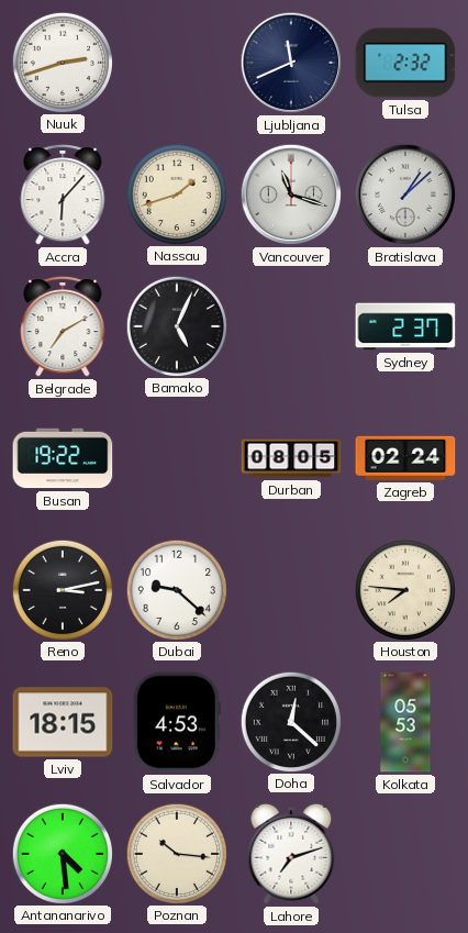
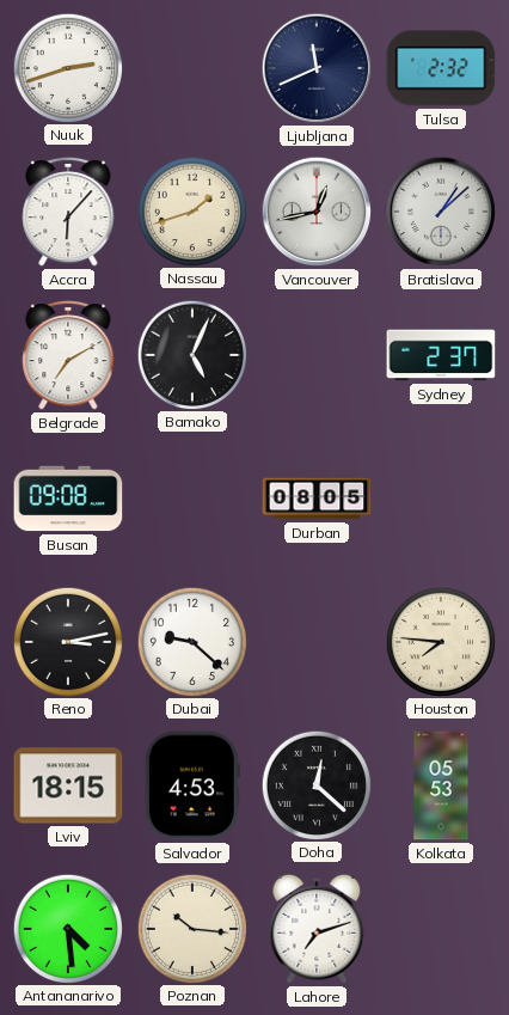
Vancouver: 11:18 -> 12:43
Busan: 19:22 -> 09:08
Zagreb: 02:24 -> none
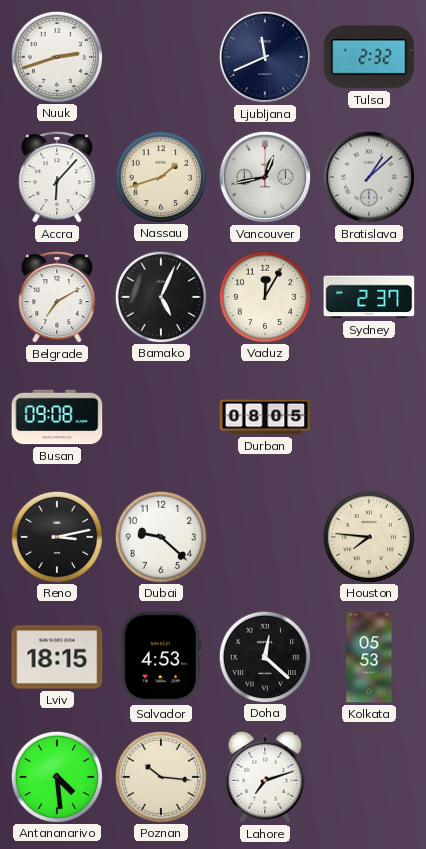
Vaduz: none -> 12:05
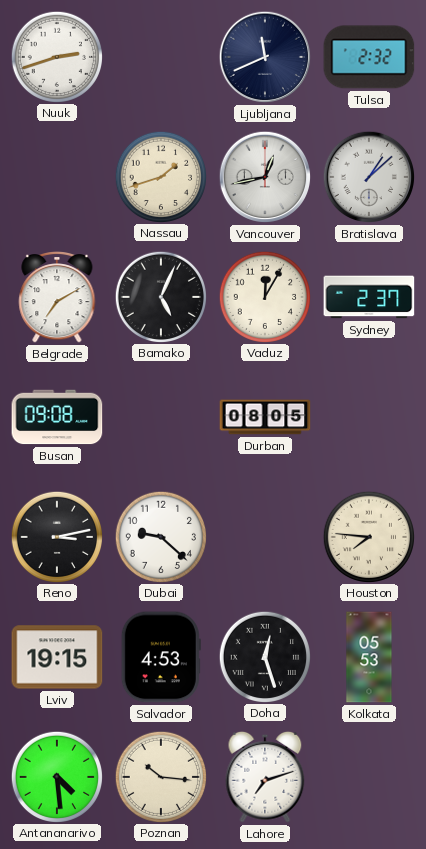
Accra: 6:07 -> none
Lviv: 18:15 -> 19:15
Doha: 12:22 -> 12:27
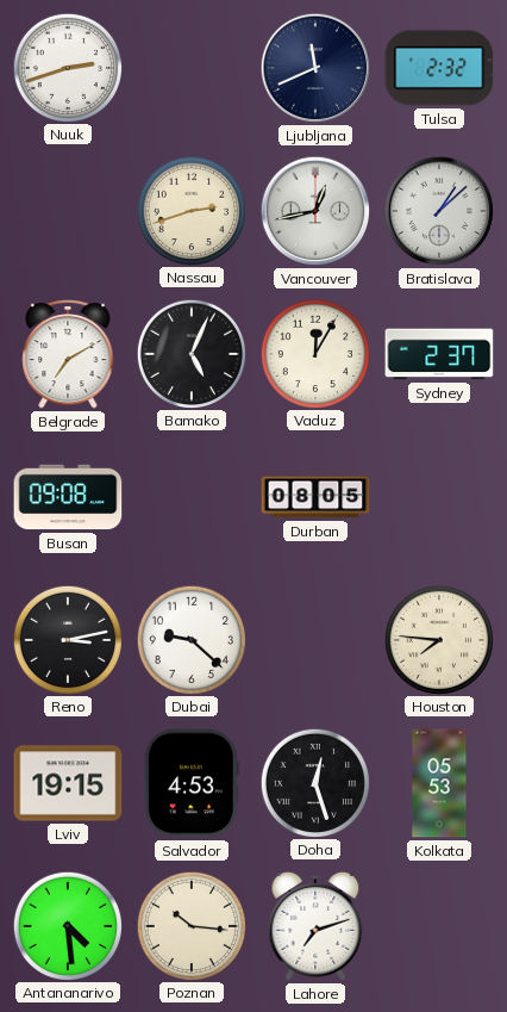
Nassau: 1:42 -> 2:42
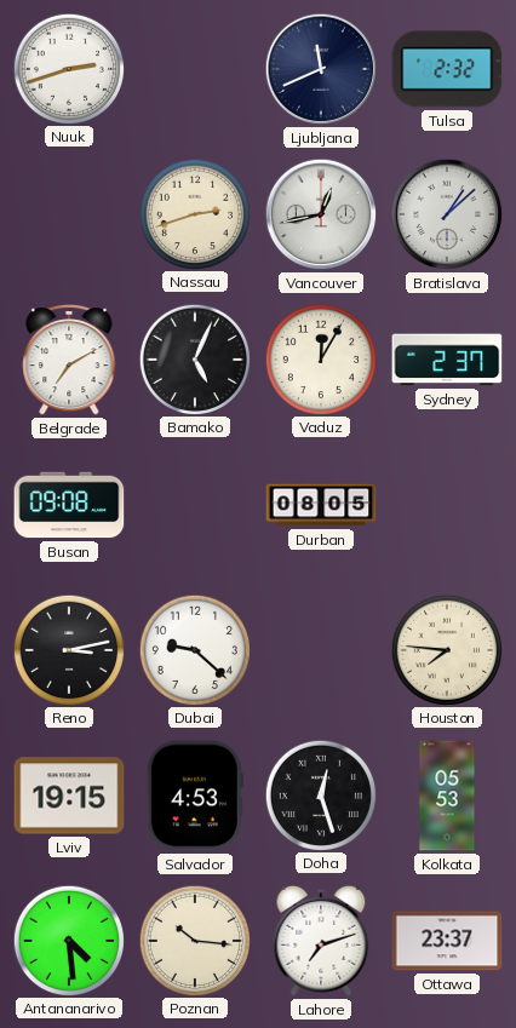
Ottawa: none -> 23:37
